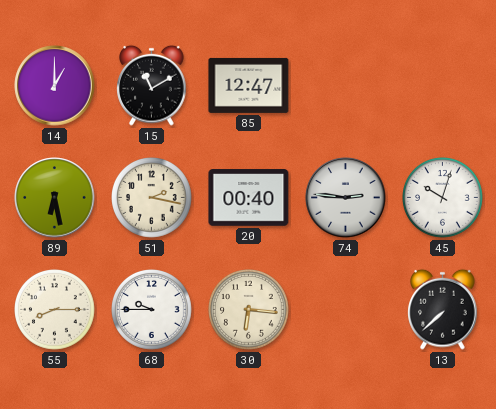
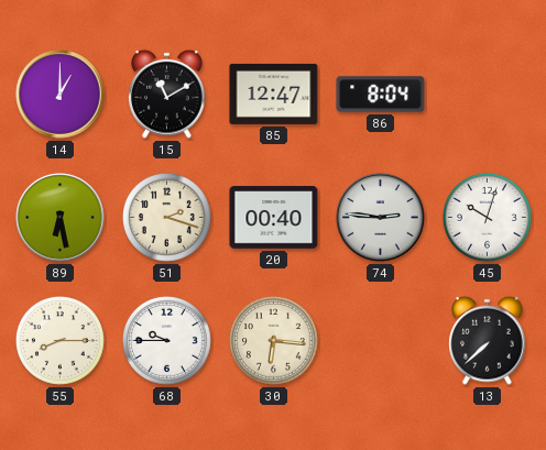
86: none -> 8:04
51: 2:17 -> 2:18
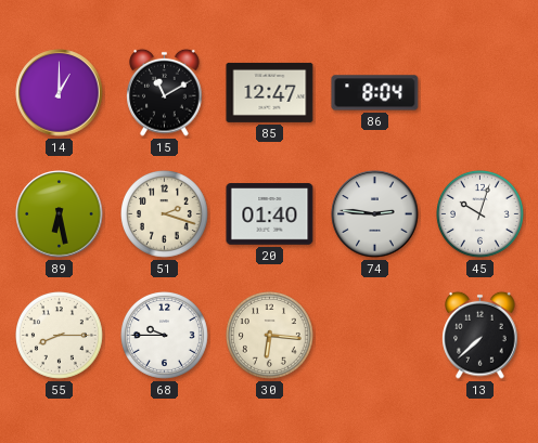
20: 00:40 -> 01:40
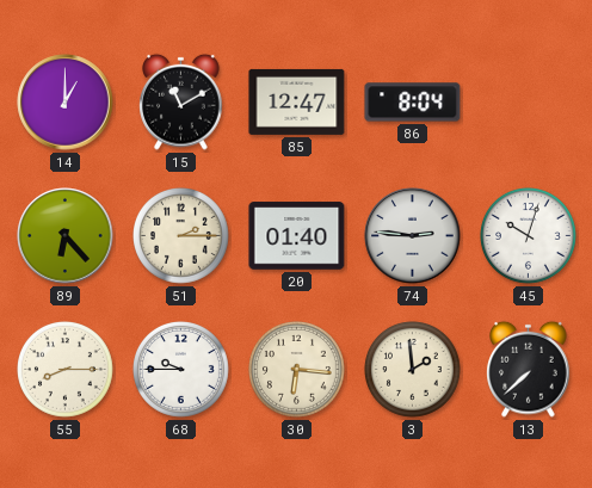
89: 6:28 -> 6:23
51: 2:18 -> 2:15
3: none -> 1:59
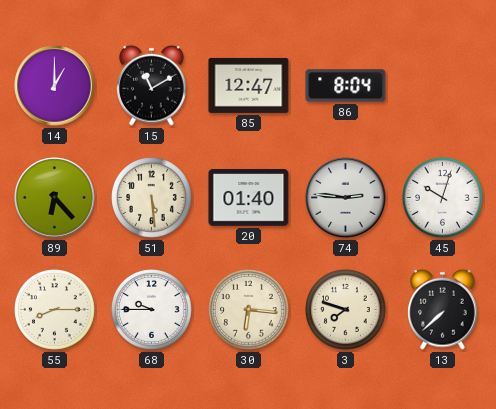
51: 2:15 -> 5:29
3: 1:59 -> 7:48
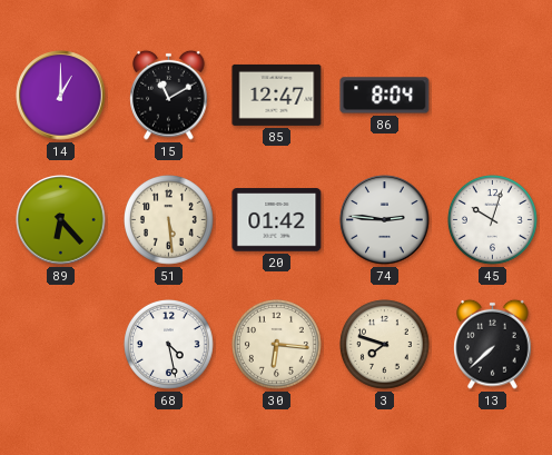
20: 01:40 -> 01:42
55: 8:15 -> none
68: 9:45 -> 4:28
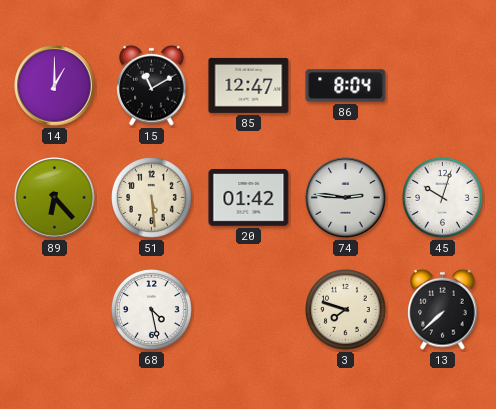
30: 6:16 -> none
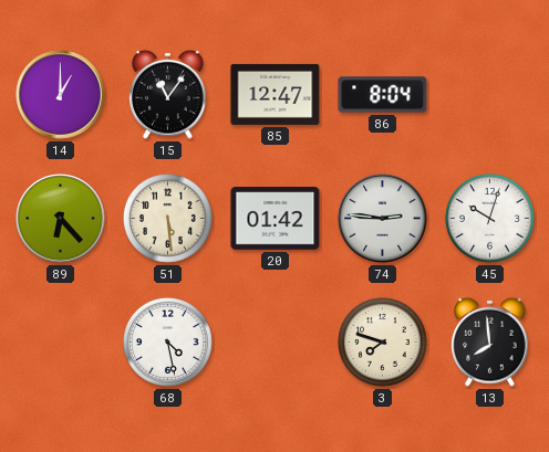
15: 11:10 -> 11:06
13: 7:38 -> 7:59
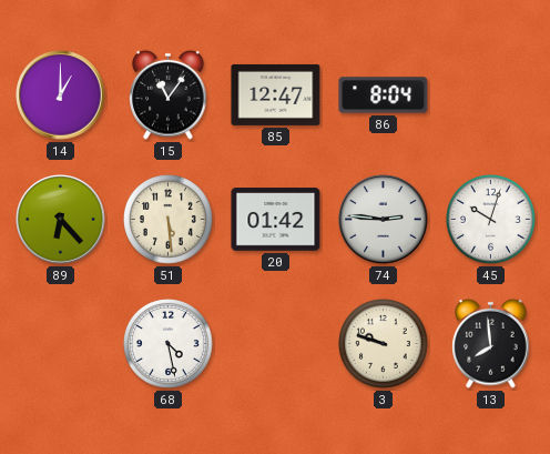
3: 7:48 -> 9:48
